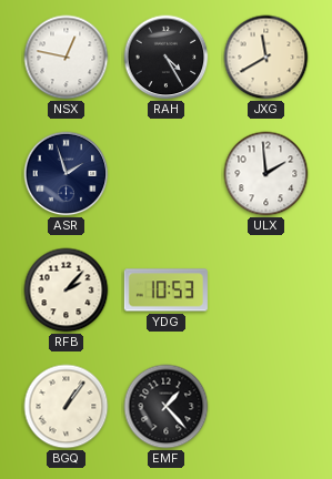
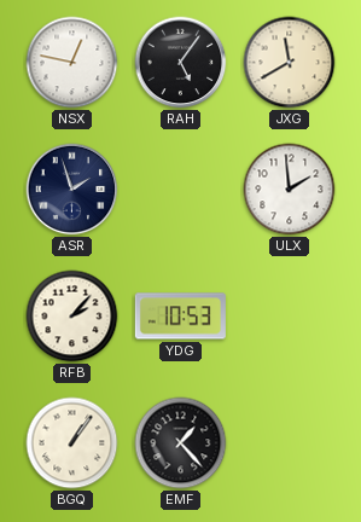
RAH: 4:25 -> 5:06
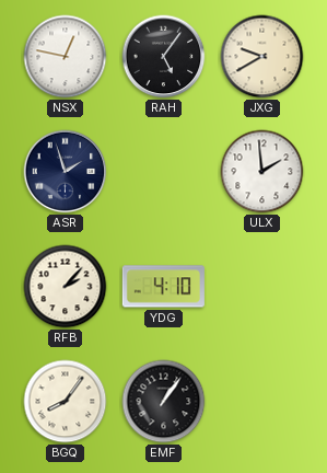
JXG: 11:40 -> 9:40
YDG: 10:53 -> 4:10
BGQ: 1:06 -> 8:06
EMF: 1:23 -> 1:06
